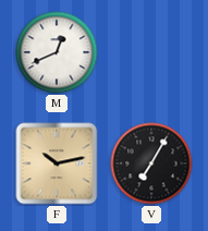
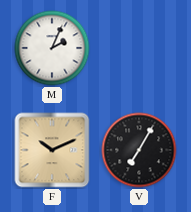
M: 12:41 -> 2:04
F: 10:13 -> 10:11
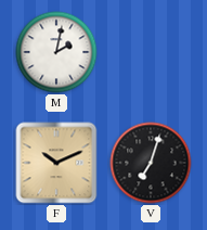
M: 2:04 -> 2:02
V: 7:05 -> 7:03
